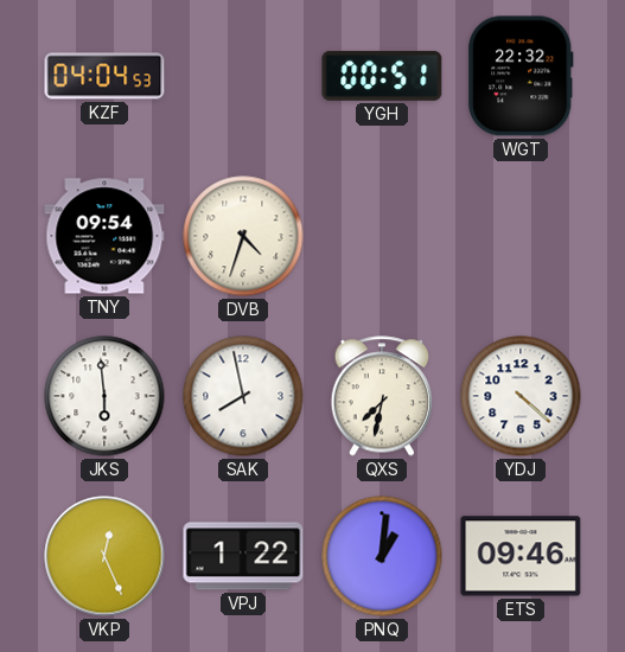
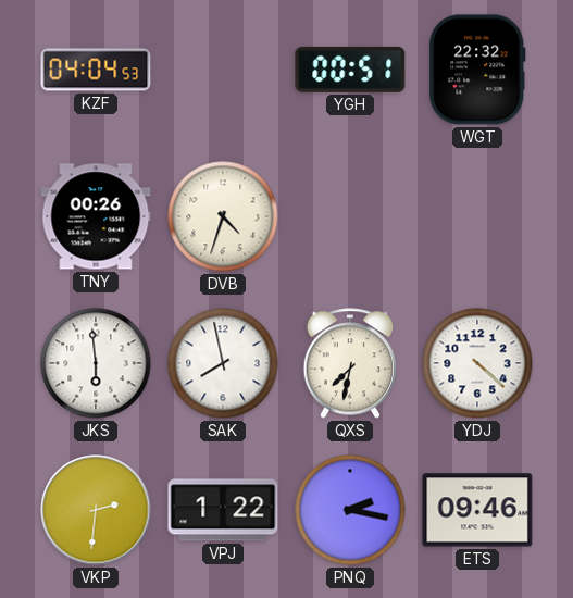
TNY: 09:54 -> 00:26
VKP: 12:26 -> 2:31
PNQ: 1:01 -> 2:17
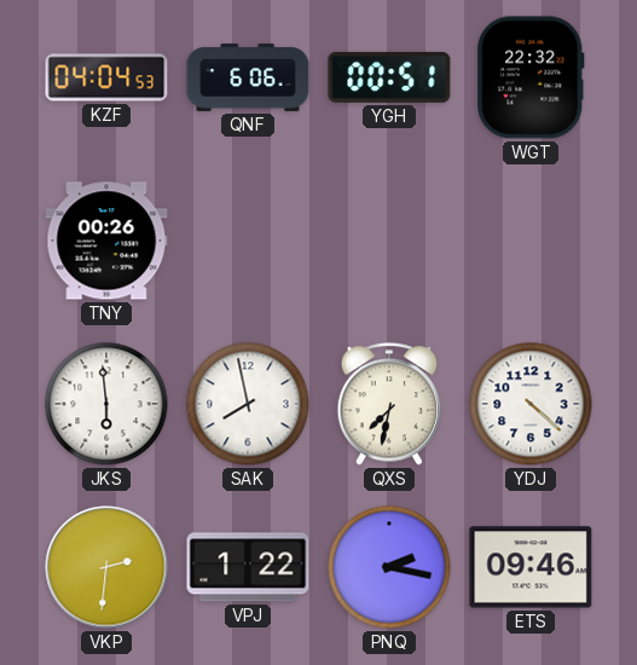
QNF: none -> 6:06
DVB: 4:33 -> none
